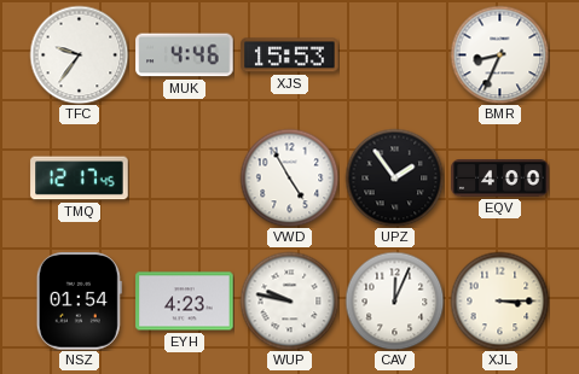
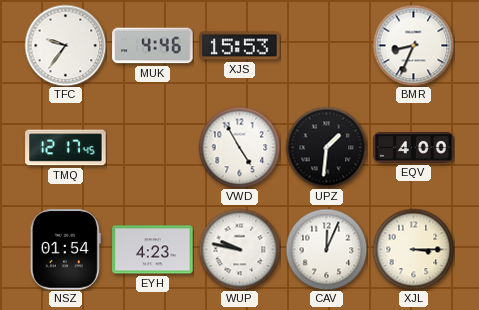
UPZ: 1:54 -> 1:31
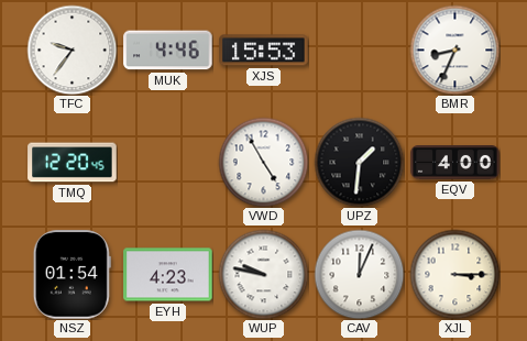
TMQ: 12:17 -> 12:20
